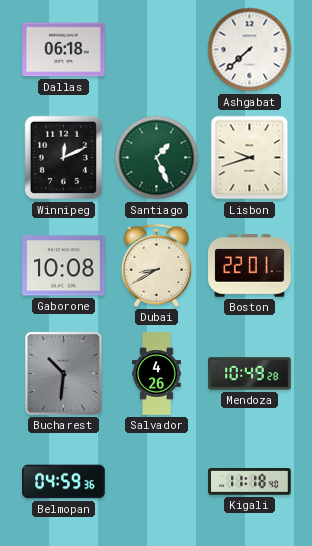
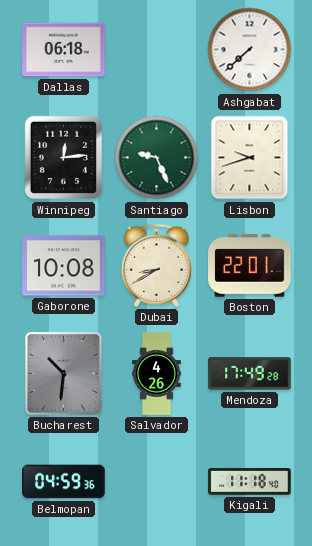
Winnipeg: 12:11 -> 12:14
Santiago: 1:26 -> 9:26
Mendoza: 10:49 -> 17:49
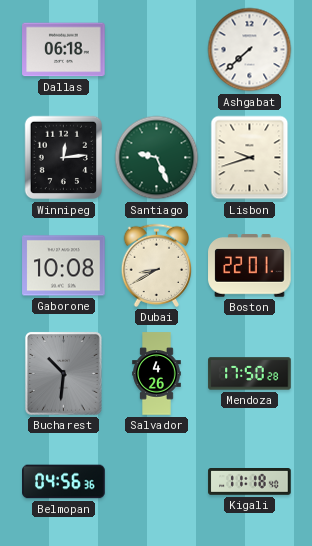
Mendoza: 17:49 -> 17:50
Belmopan: 04:59 -> 04:56
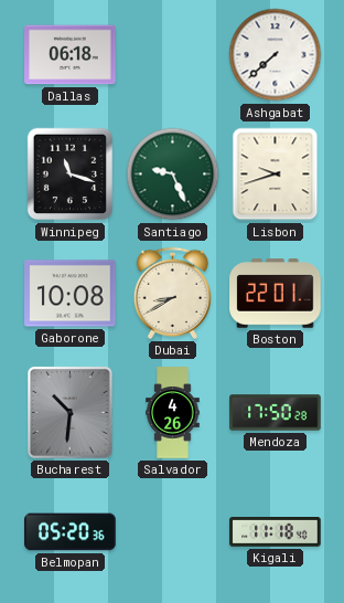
Winnipeg: 12:14 -> 11:18
Belmopan: 04:56 -> 05:20
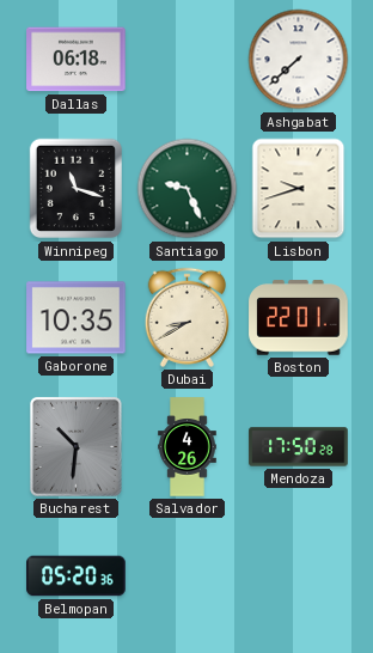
Gaborone: 10:08 -> 10:35
Kigali: 11:18 -> none
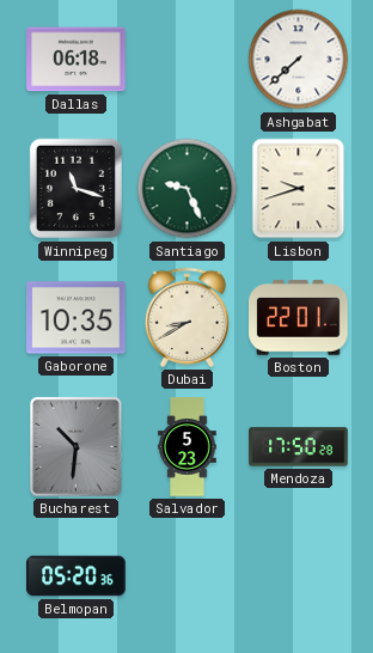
Salvador: 4:26 -> 5:23
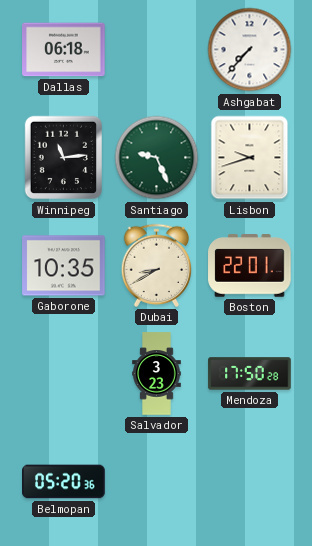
Ashgabat: 7:38 -> 7:37
Winnipeg: 11:18 -> 11:14
Bucharest: 10:31 -> none
Salvador: 5:23 -> 3:23
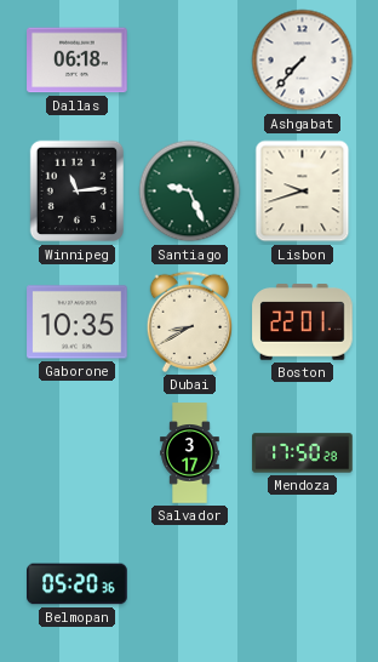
Salvador: 3:23 -> 3:17
